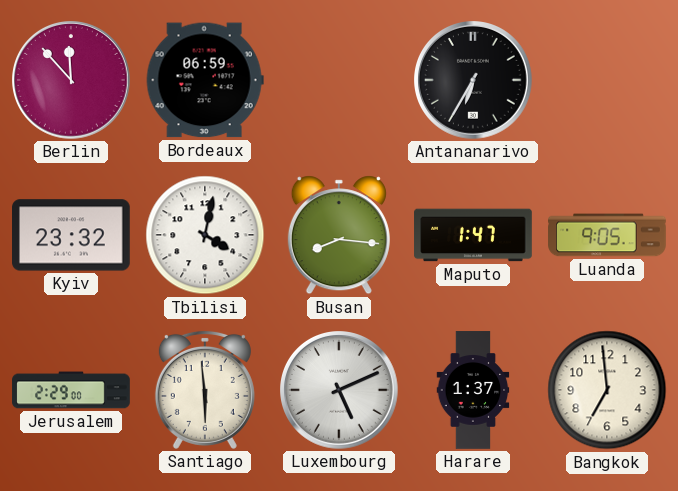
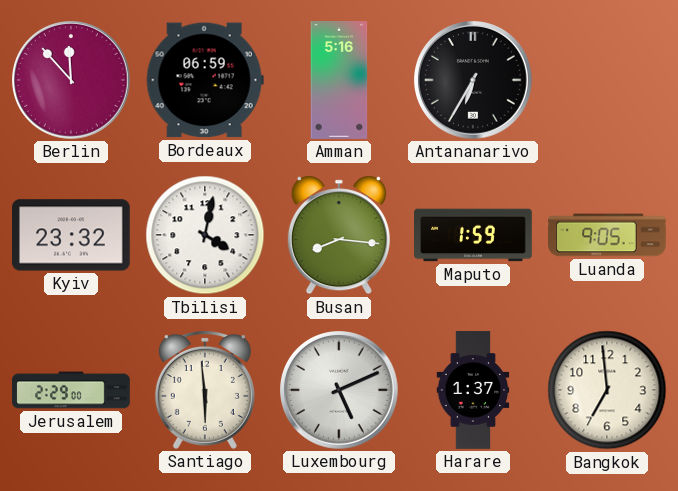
Amman: none -> 5:16
Maputo: 1:47 -> 1:59
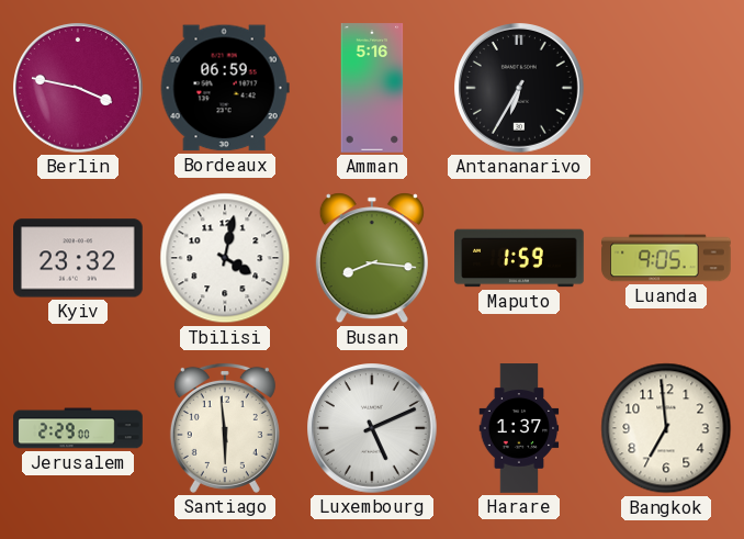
Berlin: 11:53 -> 3:47
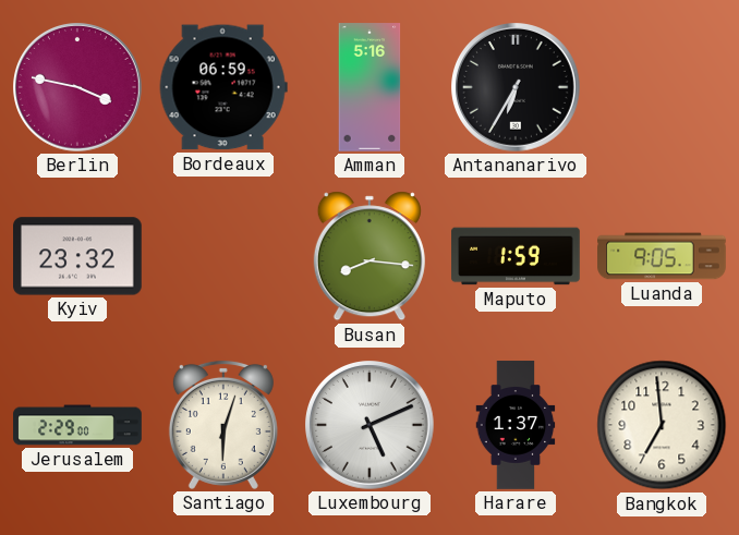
Tbilisi: 4:02 -> none
Santiago: 5:59 -> 6:03
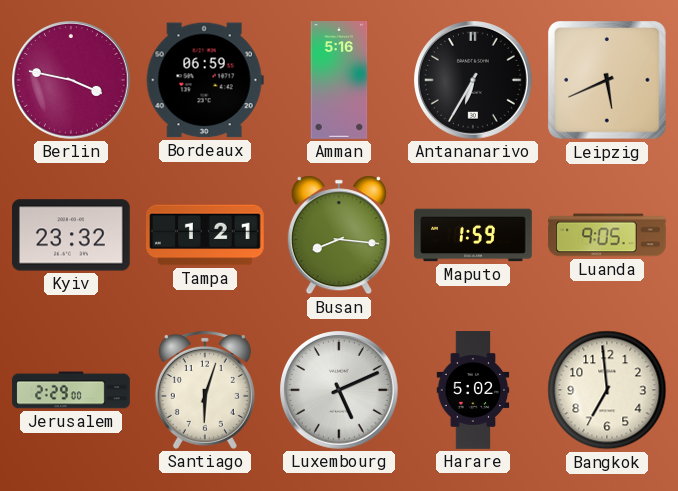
Leipzig: none -> 5:41
Tampa: none -> 1:21
Harare: 1:37 -> 5:02
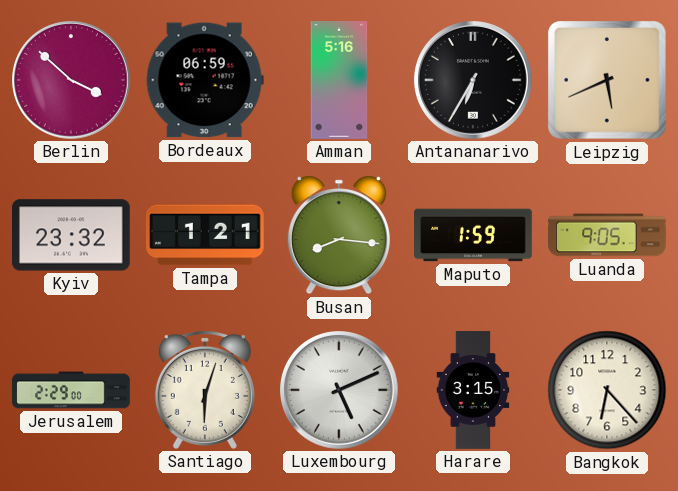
Berlin: 3:47 -> 3:52
Harare: 5:02 -> 3:15
Bangkok: 6:59 -> 6:23
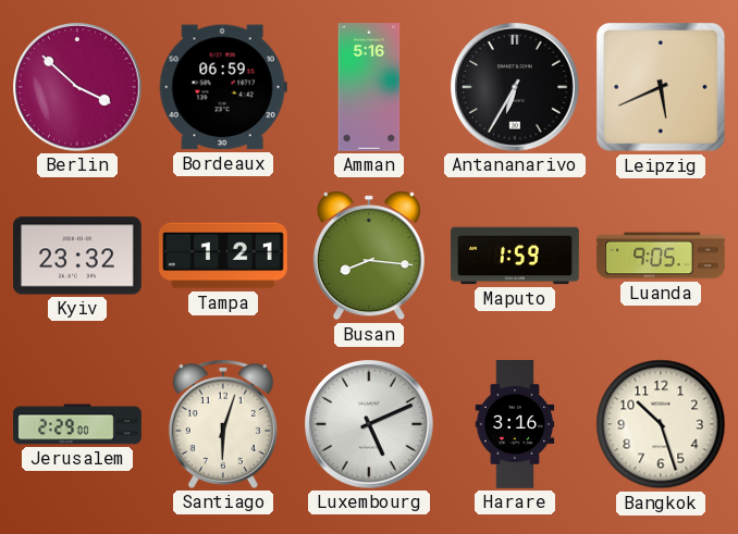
Harare: 3:15 -> 3:16
Bangkok: 6:23 -> 10:27
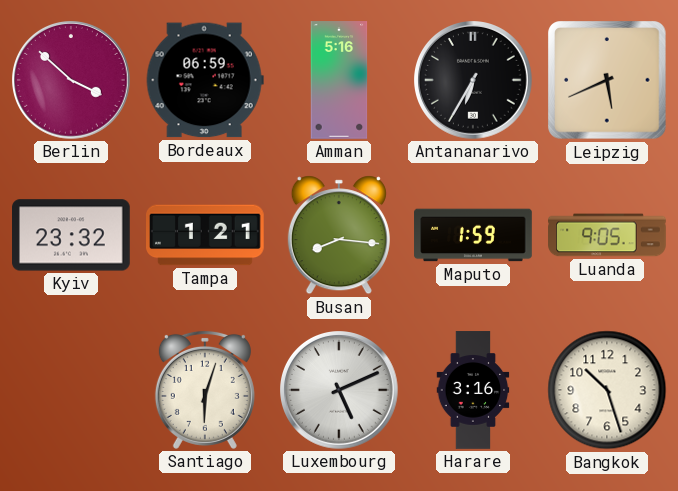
Jerusalem: 2:29 -> none
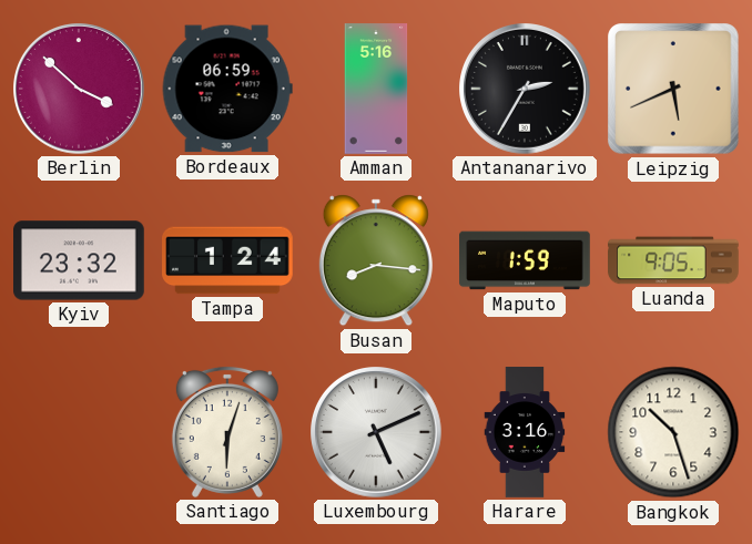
Antananarivo: 6:35 -> 2:35
Tampa: 1:21 -> 1:24
